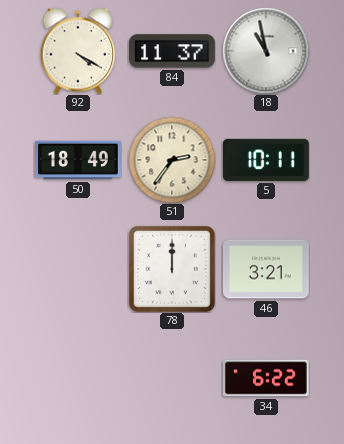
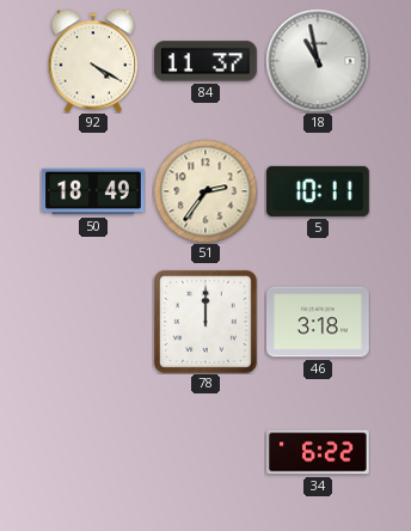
46: 3:21 -> 3:18
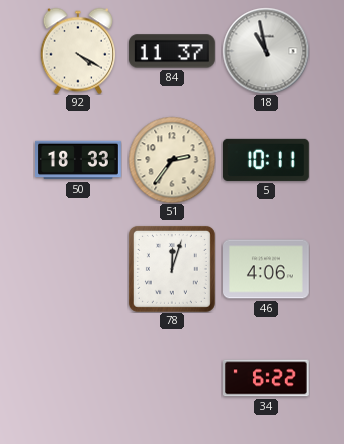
50: 18:49 -> 18:33
78: 12:00 -> 12:03
46: 3:18 -> 4:06
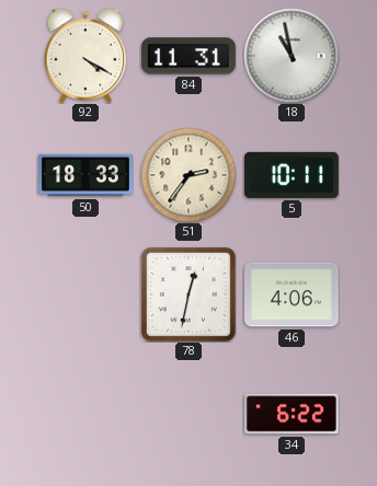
84: 11:37 -> 11:31
78: 12:03 -> 12:32
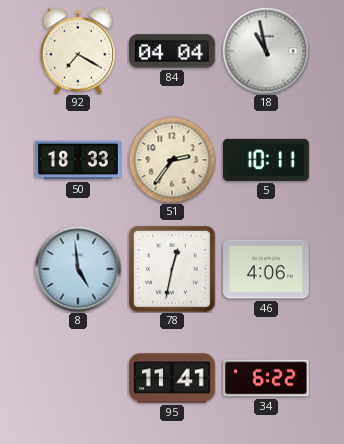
92: 4:20 -> 7:20
84: 11:31 -> 04:04
8: none -> 4:59
95: none -> 11:41
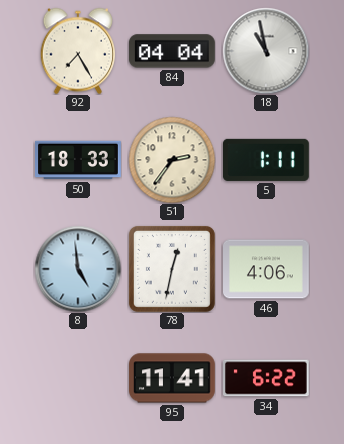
92: 7:20 -> 7:25
5: 10:11 -> 1:11
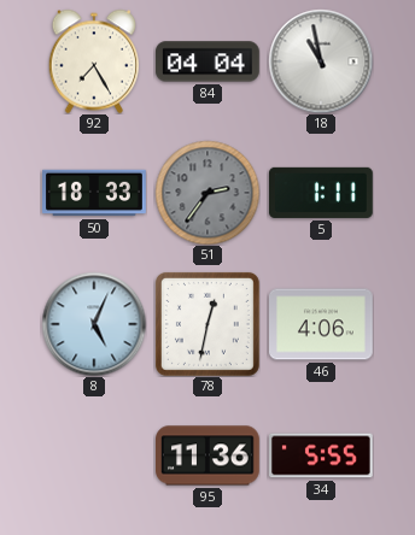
51 dial: cream -> grey
8: 4:59 -> 5:04
95: 11:41 -> 11:36
34: 6:22 -> 5:55
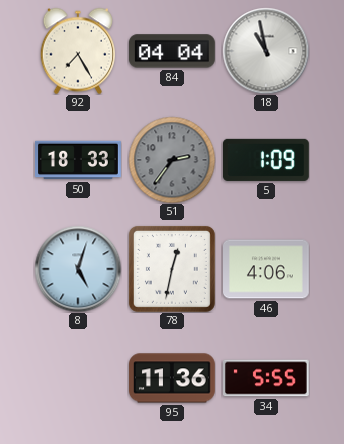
5: 1:11 -> 1:09
8: 5:04 -> 5:03
